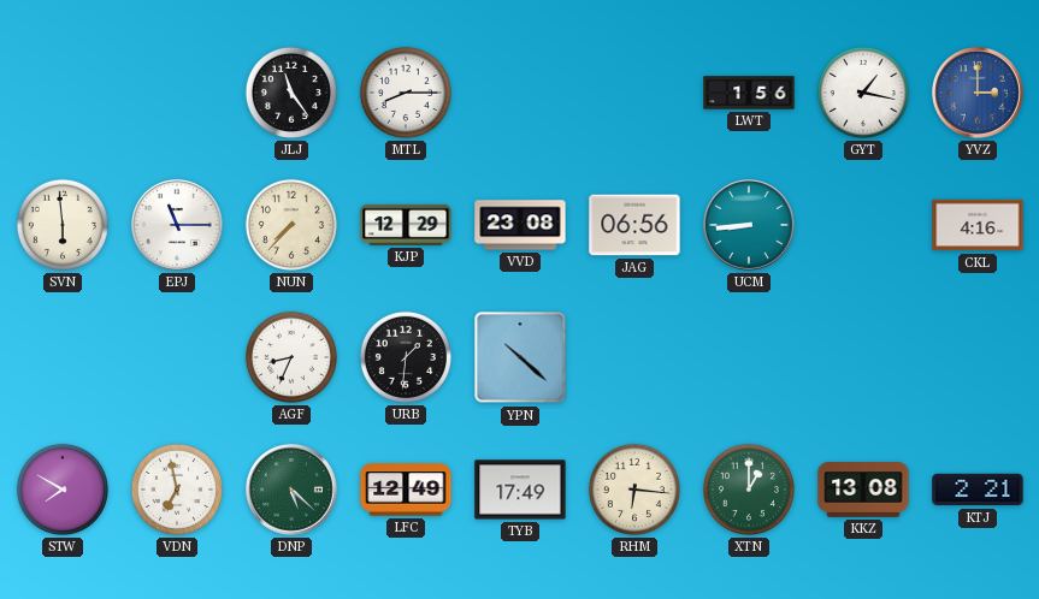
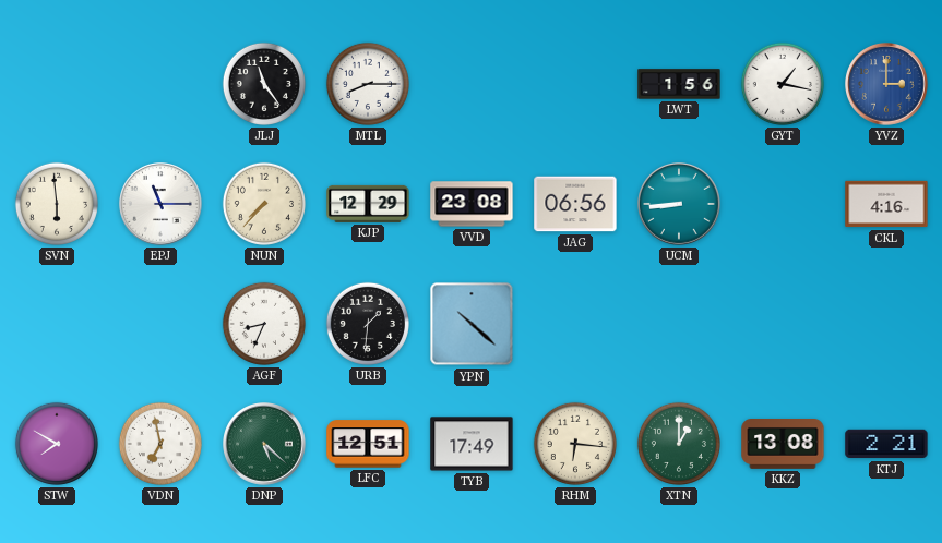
LFC: 12:49 -> 12:51
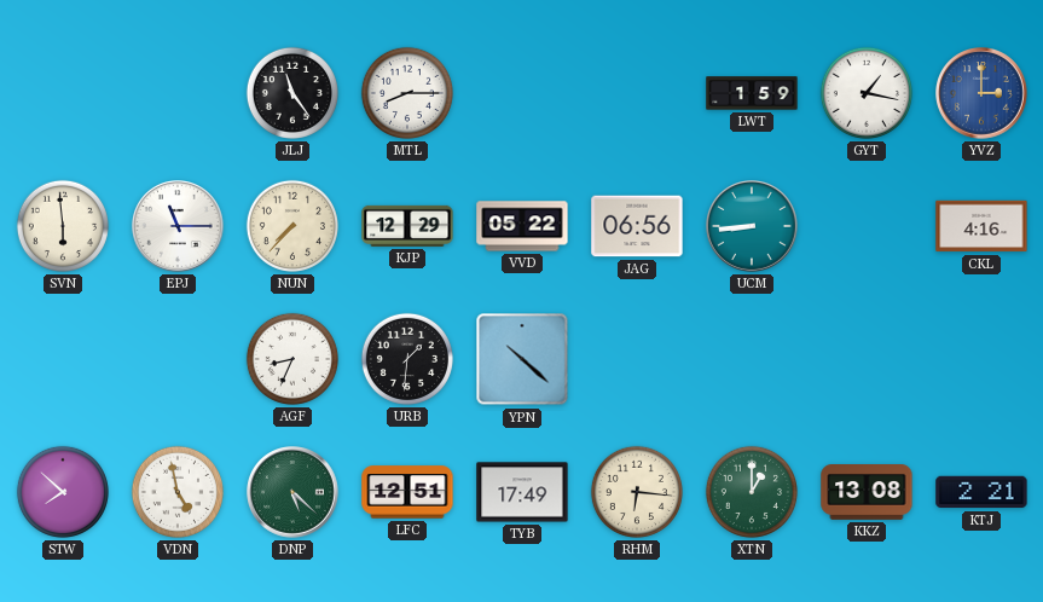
LWT: 1:56 -> 1:59
VVD: 23:08 -> 05:22
STW: 7:50 -> 7:52
VDN: 6:58 -> 4:58
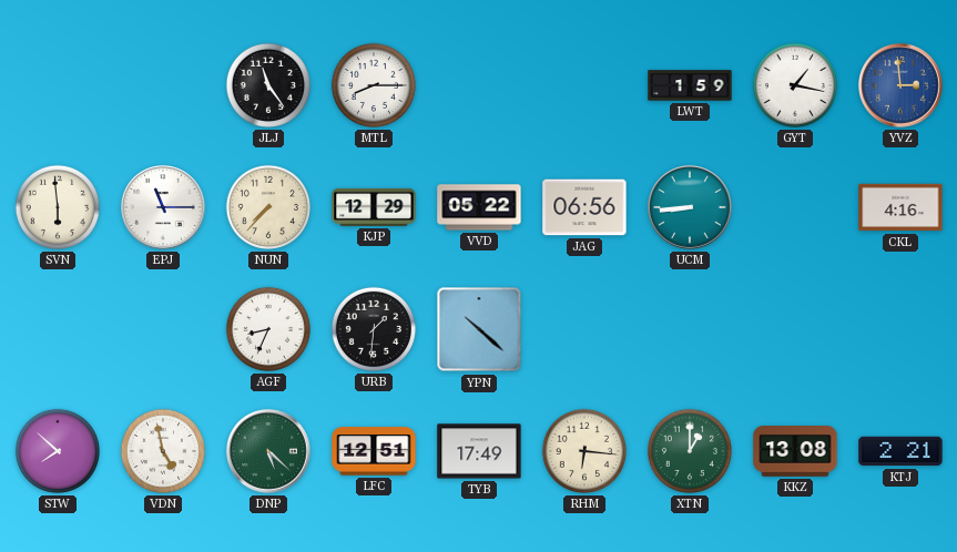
YVZ: 3:00 -> 2:59
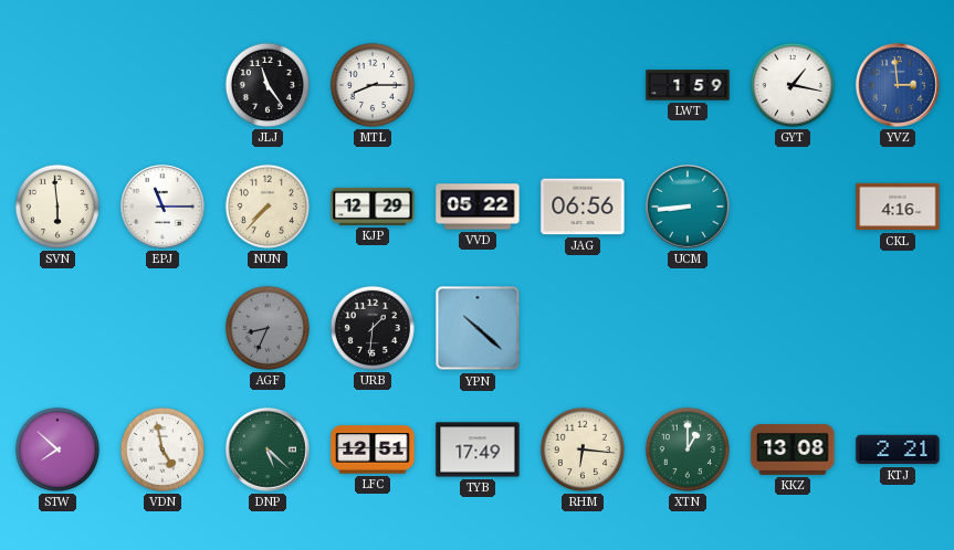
AGF dial: white -> grey
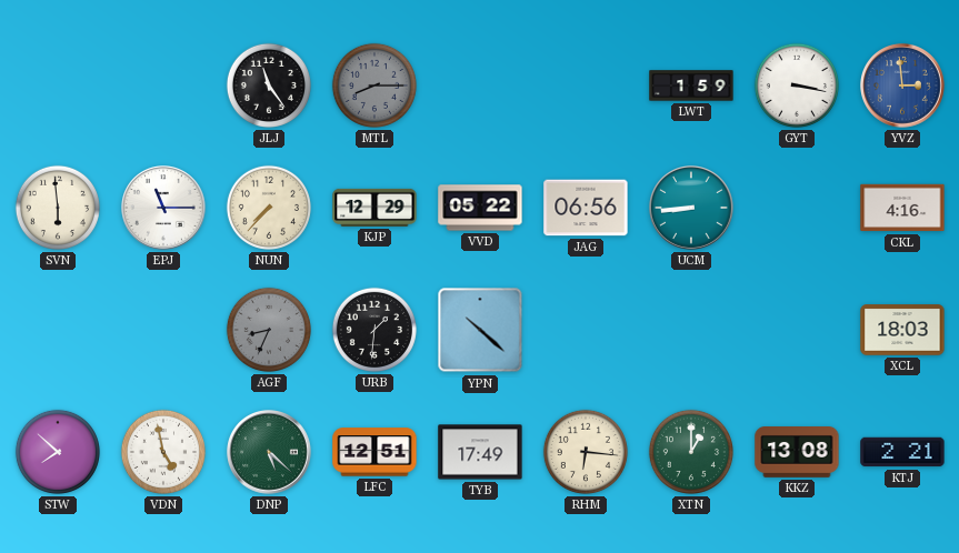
MTL dial: white -> grey
GYT: 1:17 -> 3:17
XCL: none -> 18:03
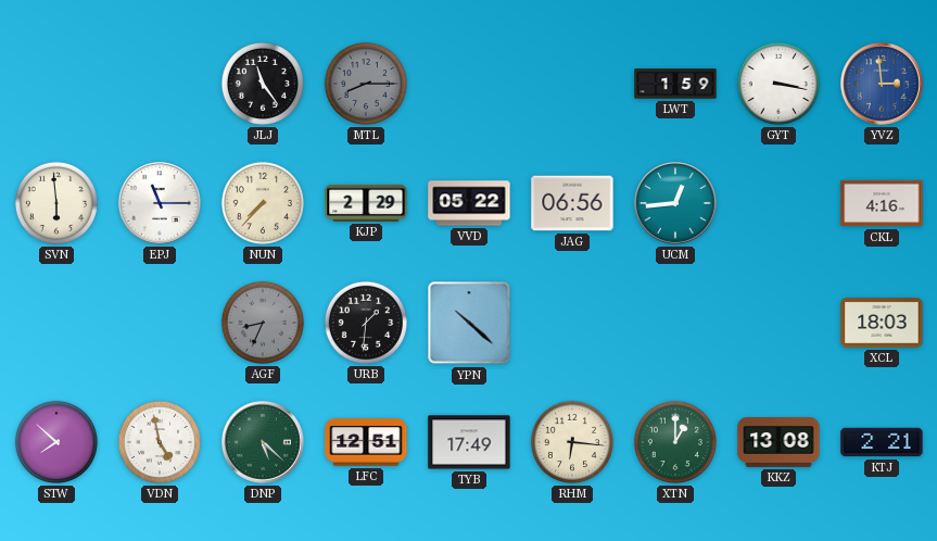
KJP: 12:29 -> 2:29
UCM: 8:44 -> 12:44
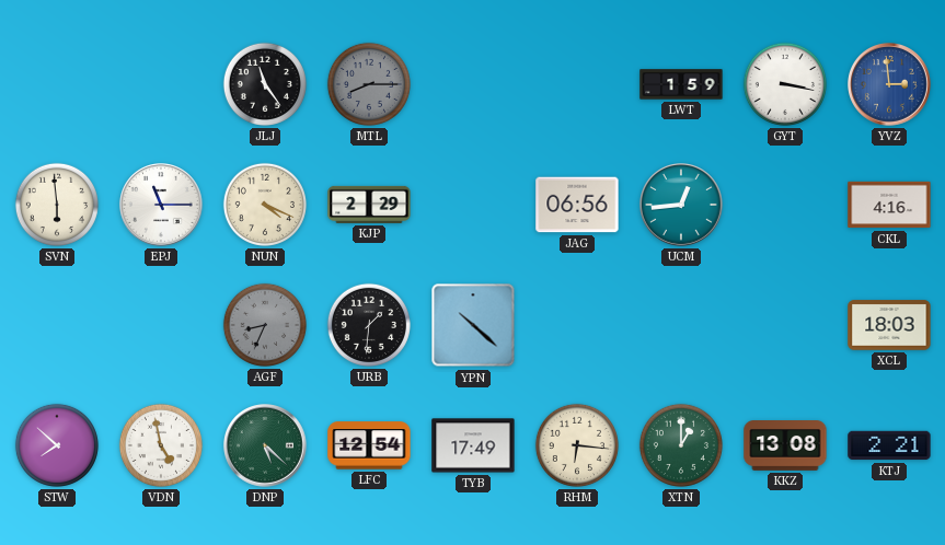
NUN: 7:37 -> 4:19
VVD: 05:22 -> none
LFC: 12:51 -> 12:54
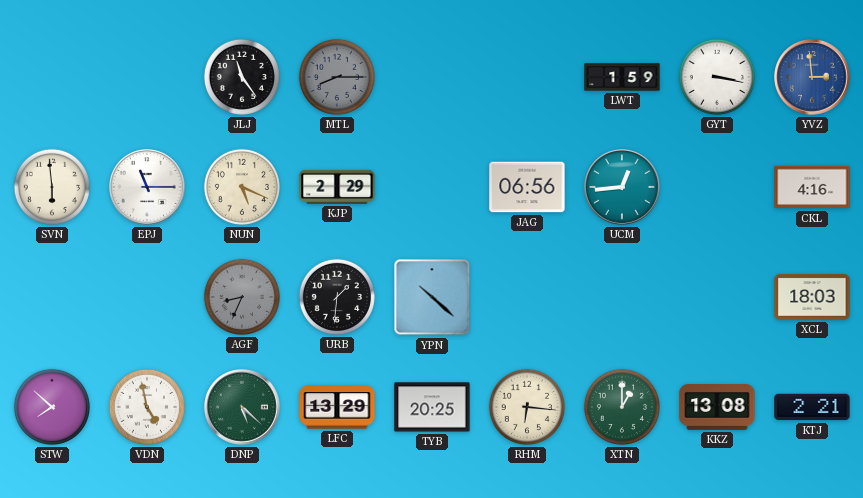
NUN: 4:19 -> 5:19
LFC: 12:54 -> 13:29
TYB: 17:49 -> 20:25
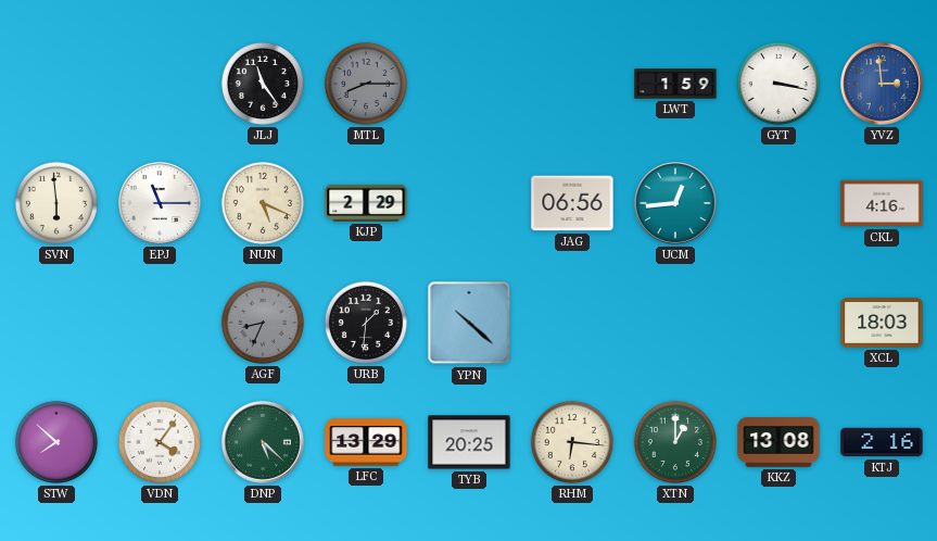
VDN: 4:58 -> 4:06
KTJ: 2:21 -> 2:16
